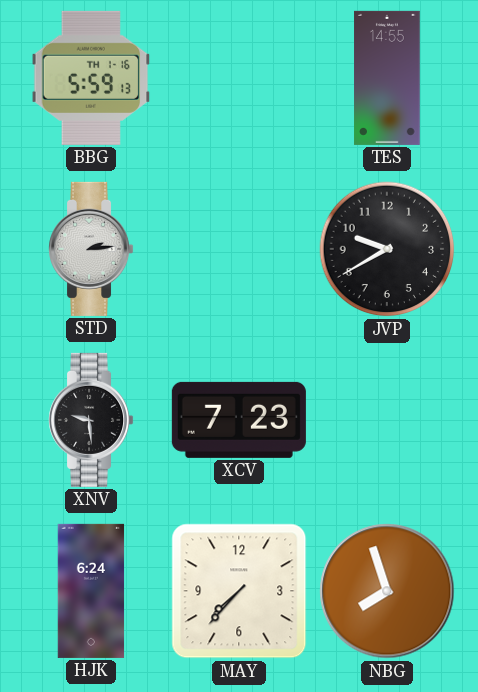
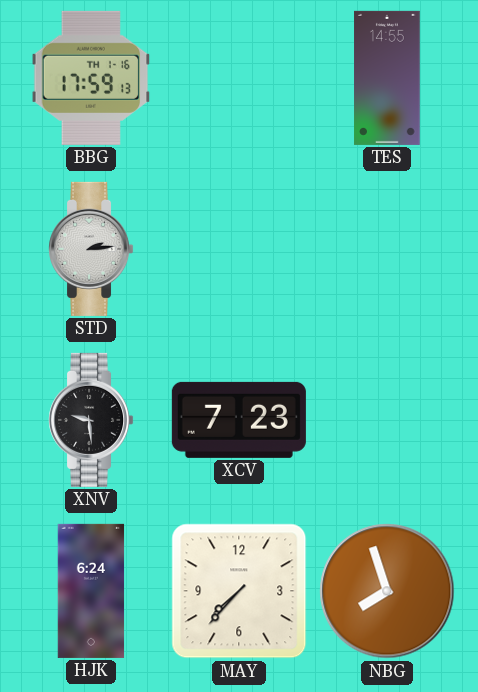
BBG: 5:59 -> 17:59
JVP: 9:40 -> none
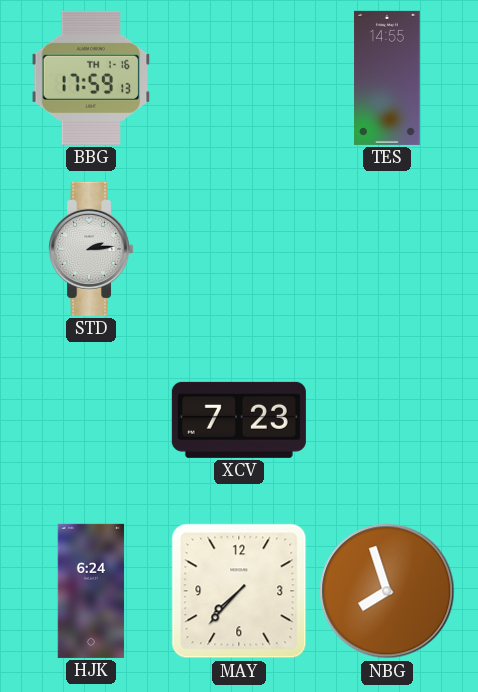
XNV: 9:29 -> none
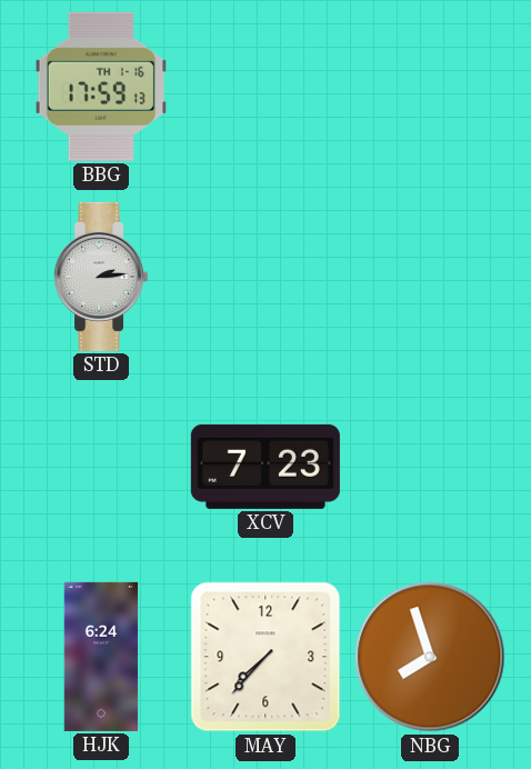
TES: 14:55 -> none
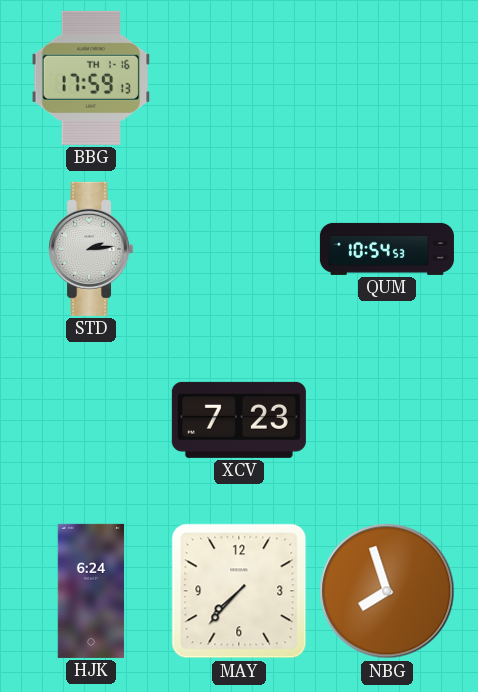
QUM: none -> 10:54
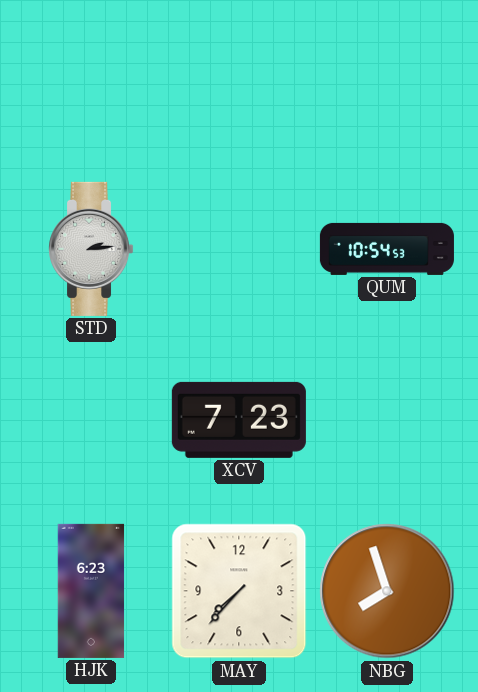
BBG: 17:59 -> none
HJK: 6:24 -> 6:23
